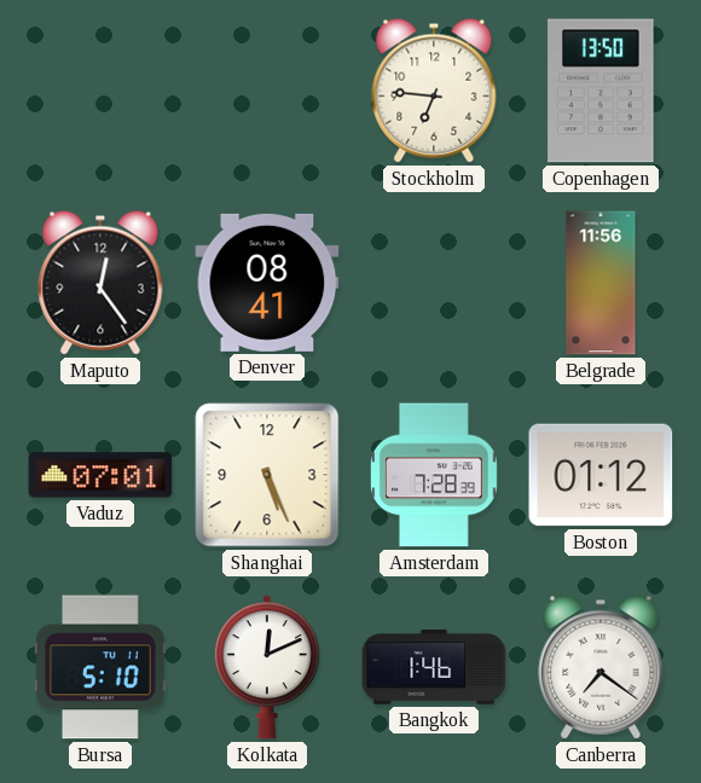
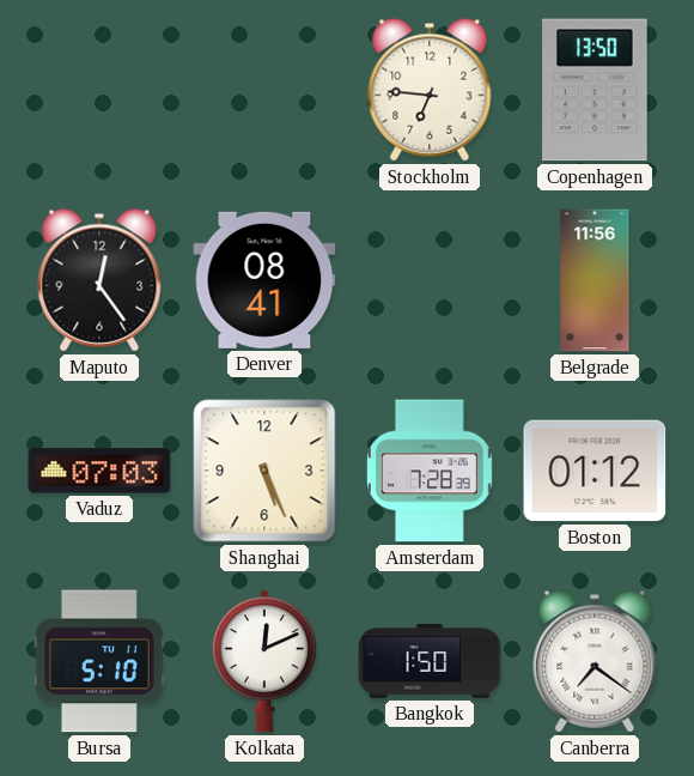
Vaduz: 07:01 -> 07:03
Bangkok: 1:46 -> 1:50
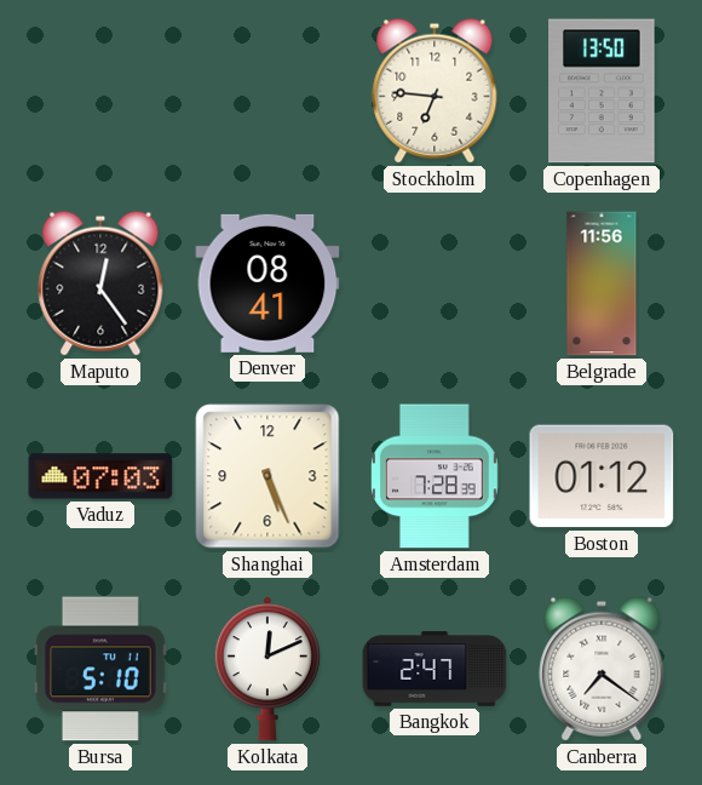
Bangkok: 1:50 -> 2:47
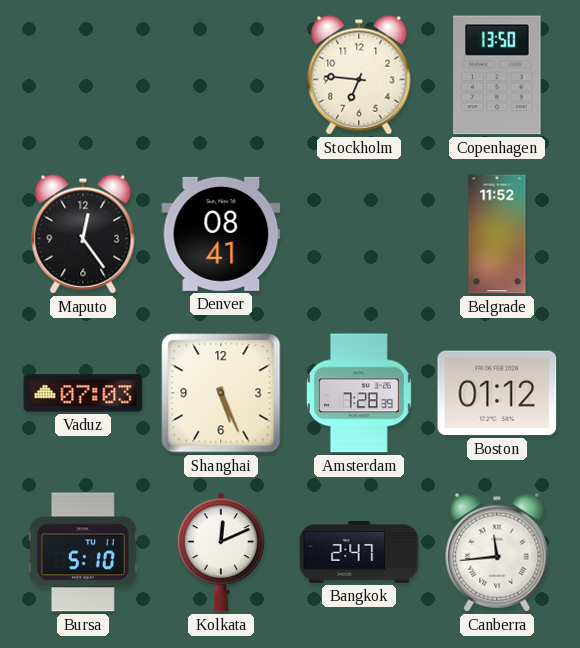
Belgrade: 11:56 -> 11:52
Canberra: 7:21 -> 11:44
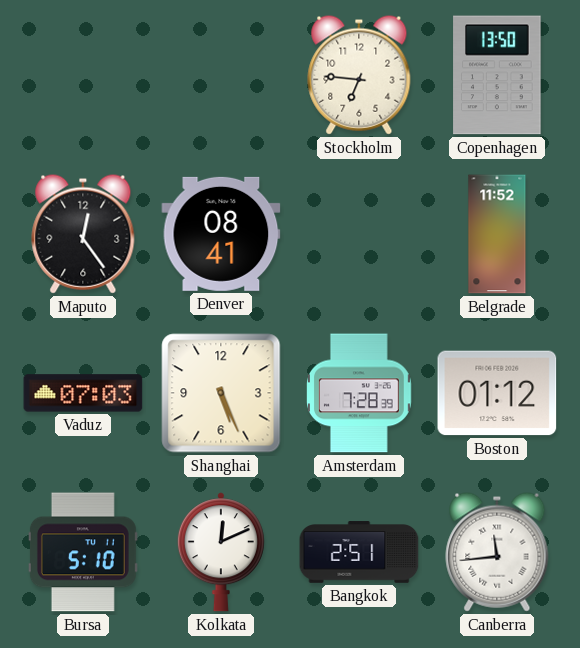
Bangkok: 2:47 -> 2:51
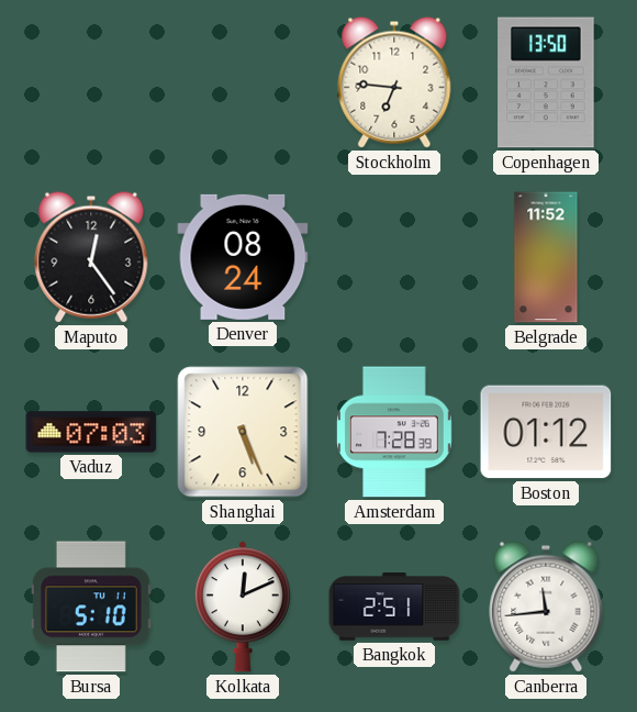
Denver: 08:41 -> 08:24
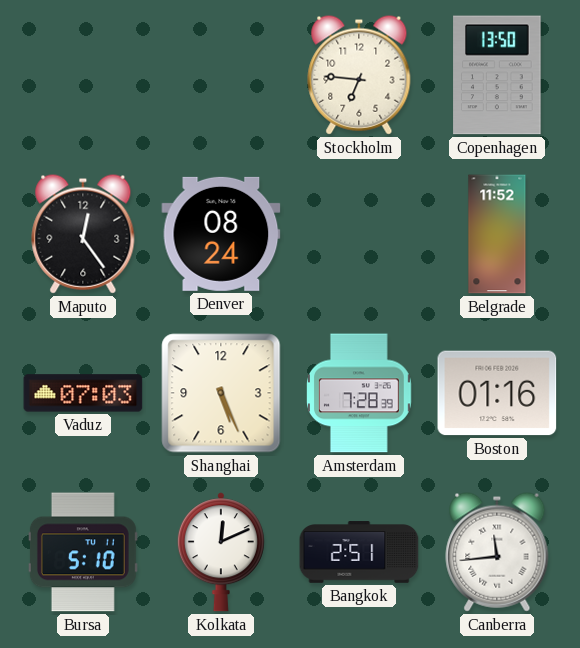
Boston: 01:12 -> 01:16
